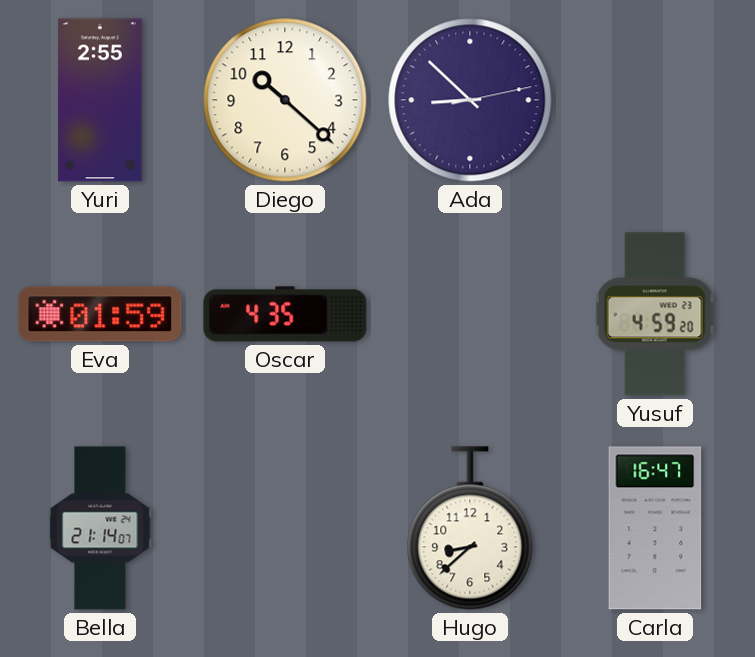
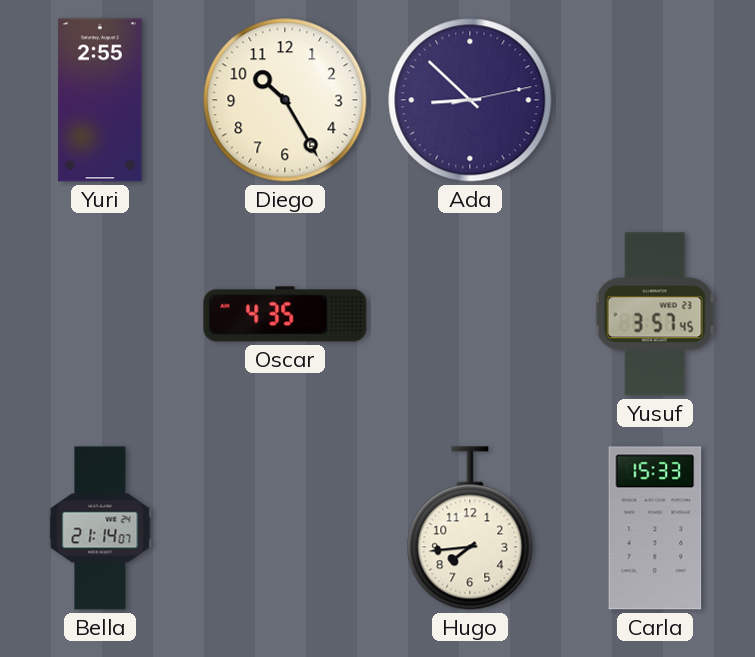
Diego: 10:22 -> 10:25
Eva: 01:59 -> none
Yusuf: 4:59 -> 3:57
Hugo: 8:38 -> 7:44
Carla: 16:47 -> 15:33
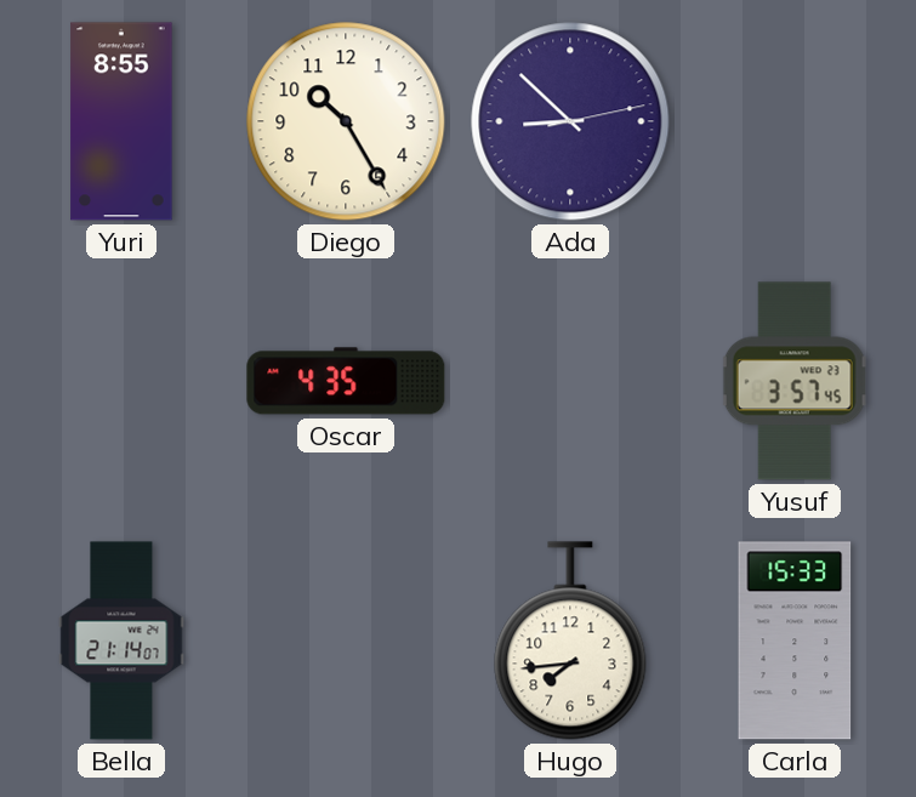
Yuri: 2:55 -> 8:55
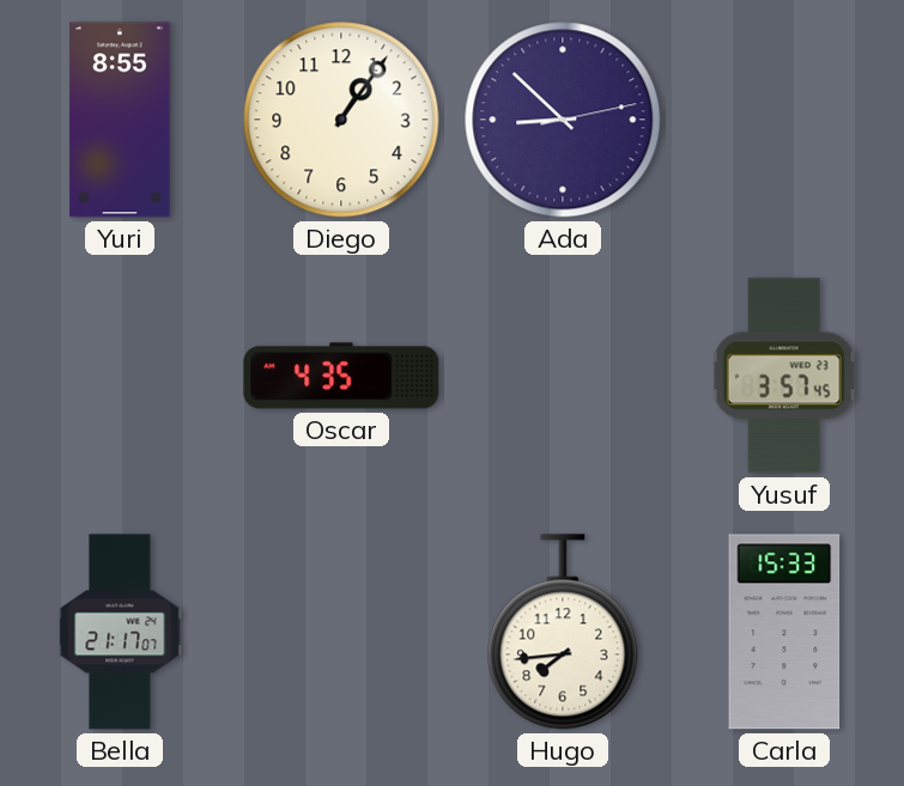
Diego: 10:25 -> 1:06
Bella: 21:14 -> 21:17
